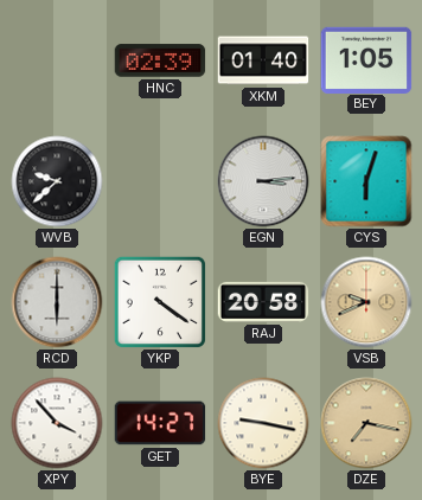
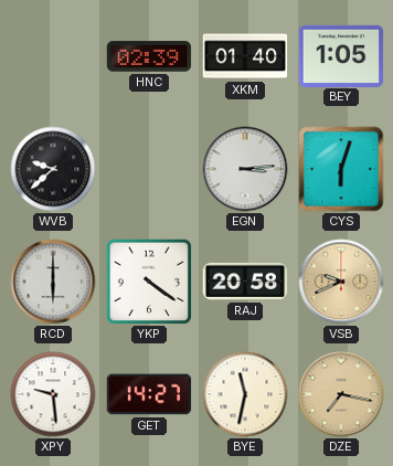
XPY: 3:53 -> 9:29
BYE: 9:17 -> 11:32
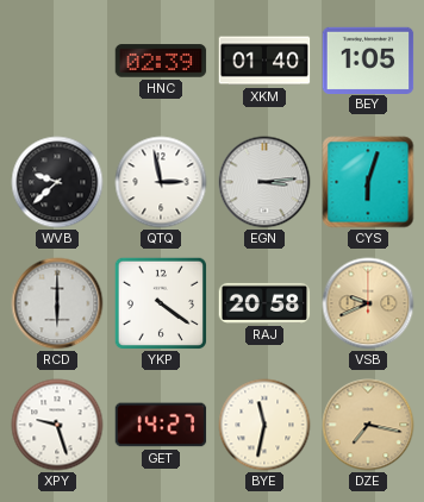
QTQ: none -> 2:58
XPY: 9:29 -> 9:27
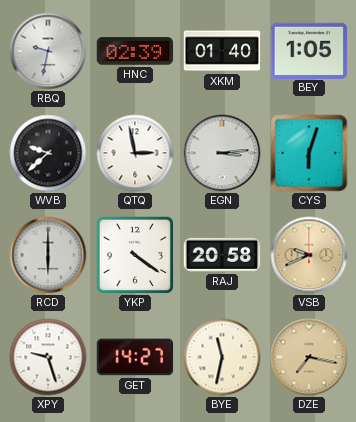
RBQ: none -> 9:32
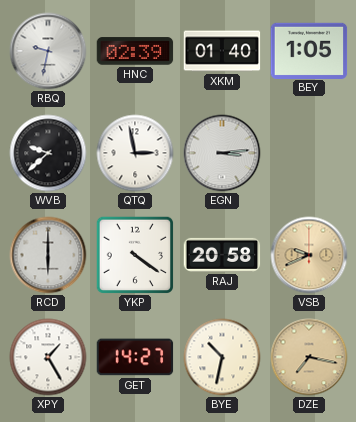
CYS: 6:03 -> none
XPY: 9:27 -> 1:25
BYE: 11:32 -> 10:32
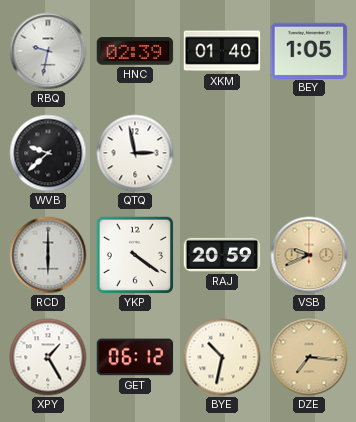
EGN: 3:14 -> none
RAJ: 20:58 -> 20:59
GET: 14:27 -> 06:12
DZE: 7:17 -> 7:16
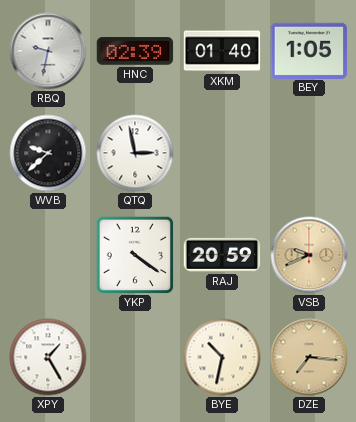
RCD: 6:00 -> none
GET: 06:12 -> none
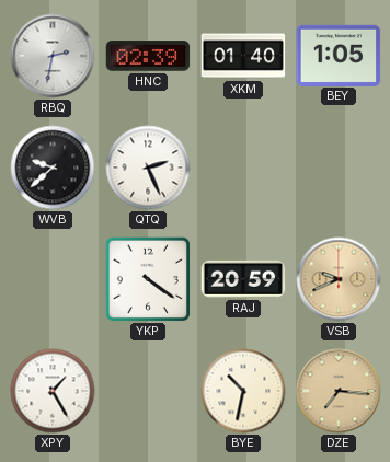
RBQ: 9:32 -> 2:32
QTQ: 2:58 -> 2:26
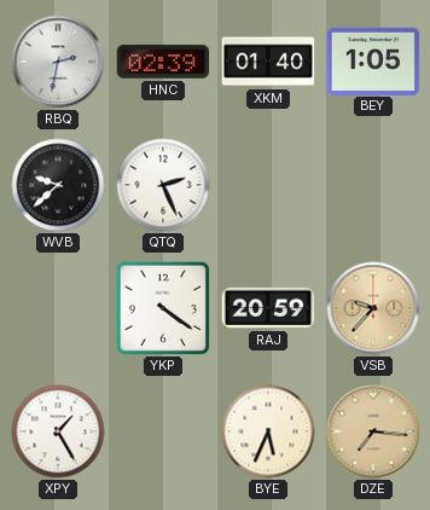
VSB: 9:41 -> 9:37
BYE: 10:32 -> 5:34
